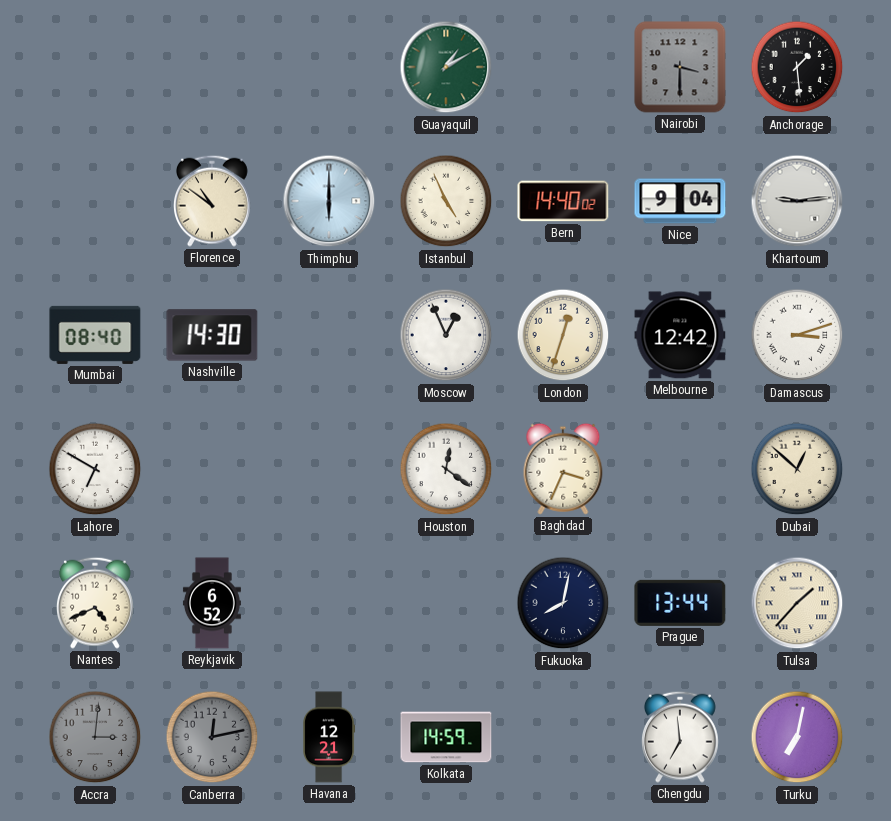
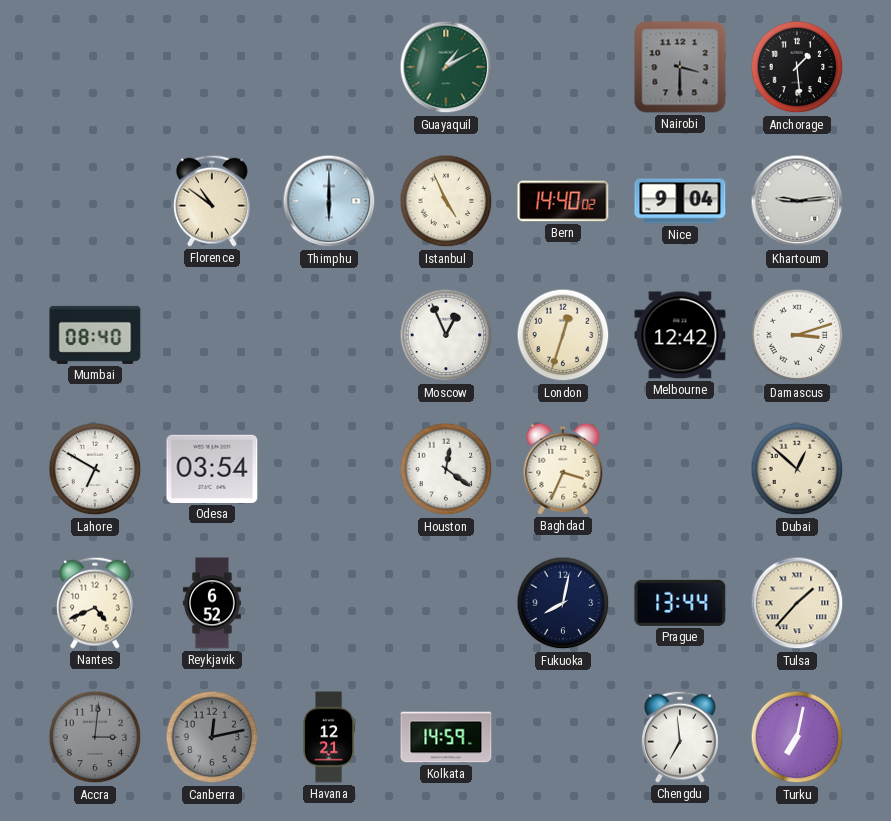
Nashville: 14:30 -> none
Odesa: none -> 03:54
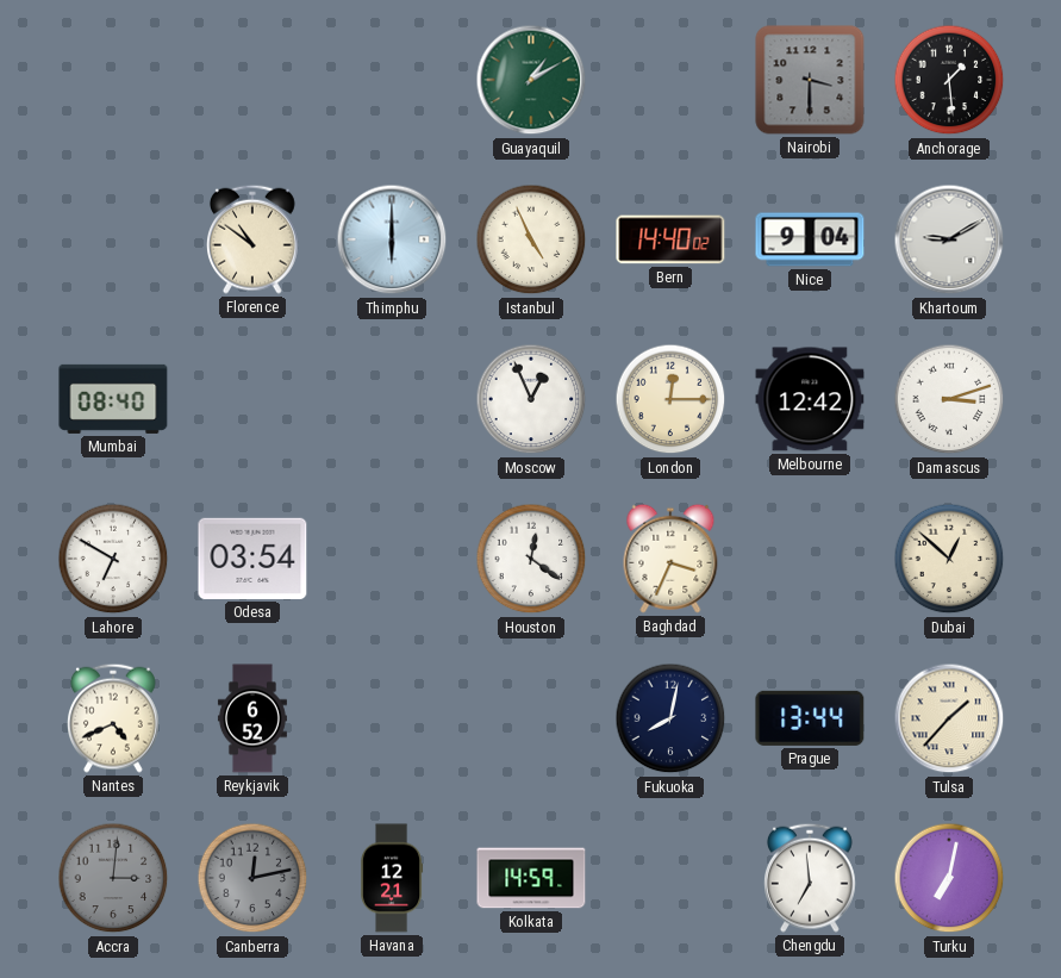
Khartoum: 9:14 -> 9:10
London: 12:33 -> 12:15
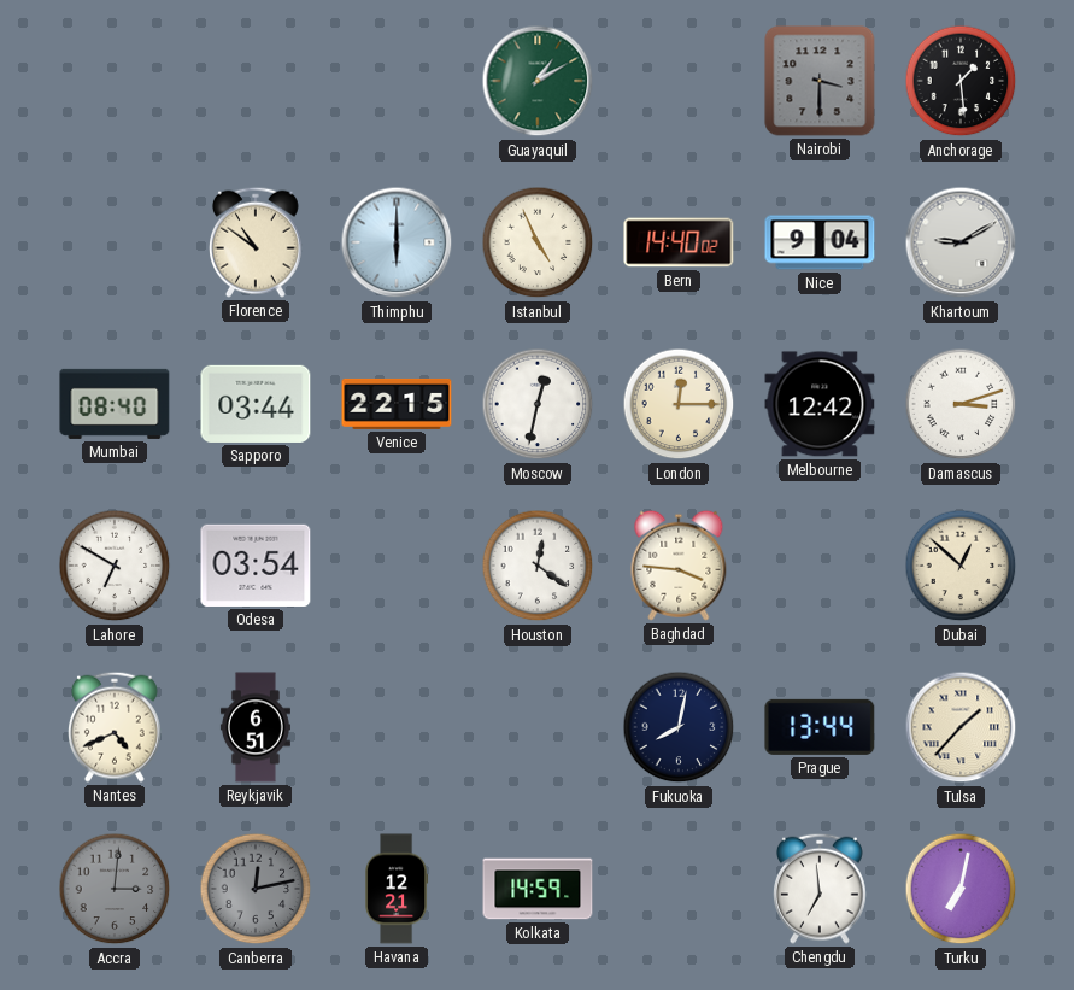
Sapporo: none -> 03:44
Venice: none -> 22:15
Moscow: 12:56 -> 12:32
Baghdad: 3:34 -> 3:46
Reykjavik: 6:52 -> 6:51
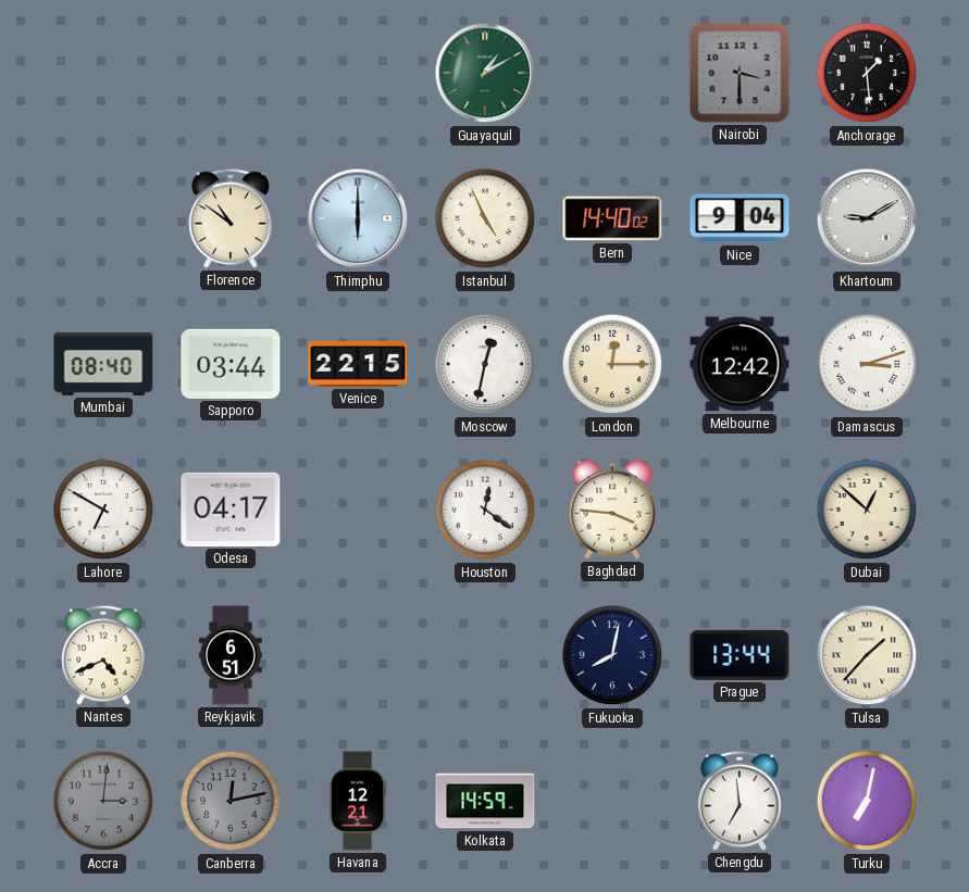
Odesa: 03:54 -> 04:17
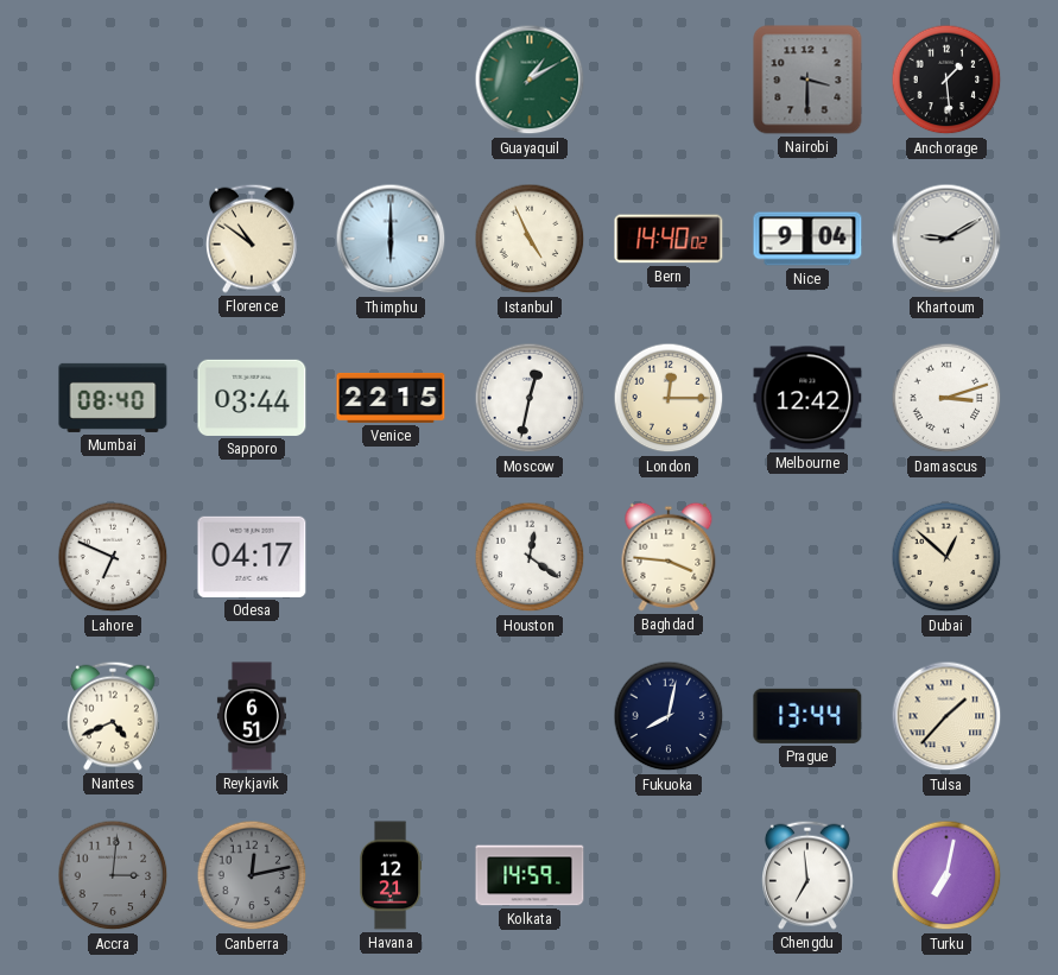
Lahore: 6:50 -> 6:49
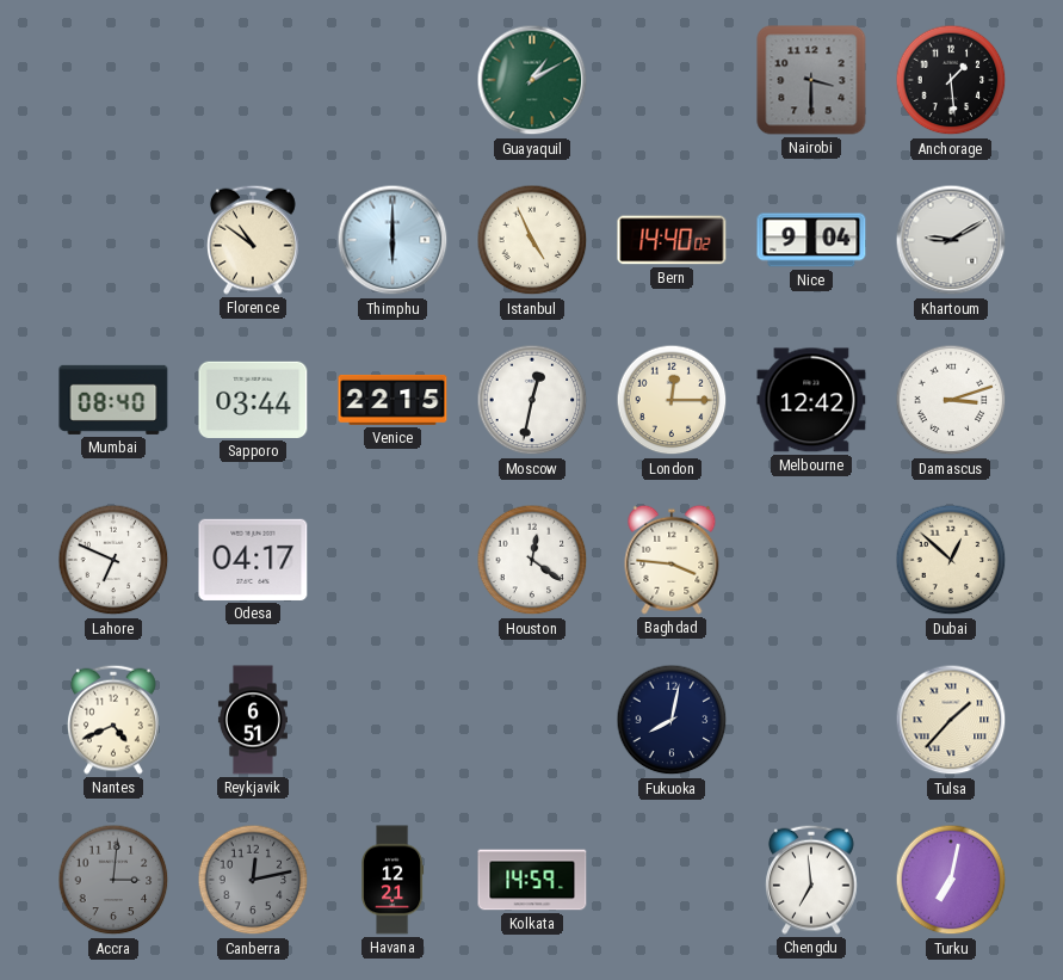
Prague: 13:44 -> none
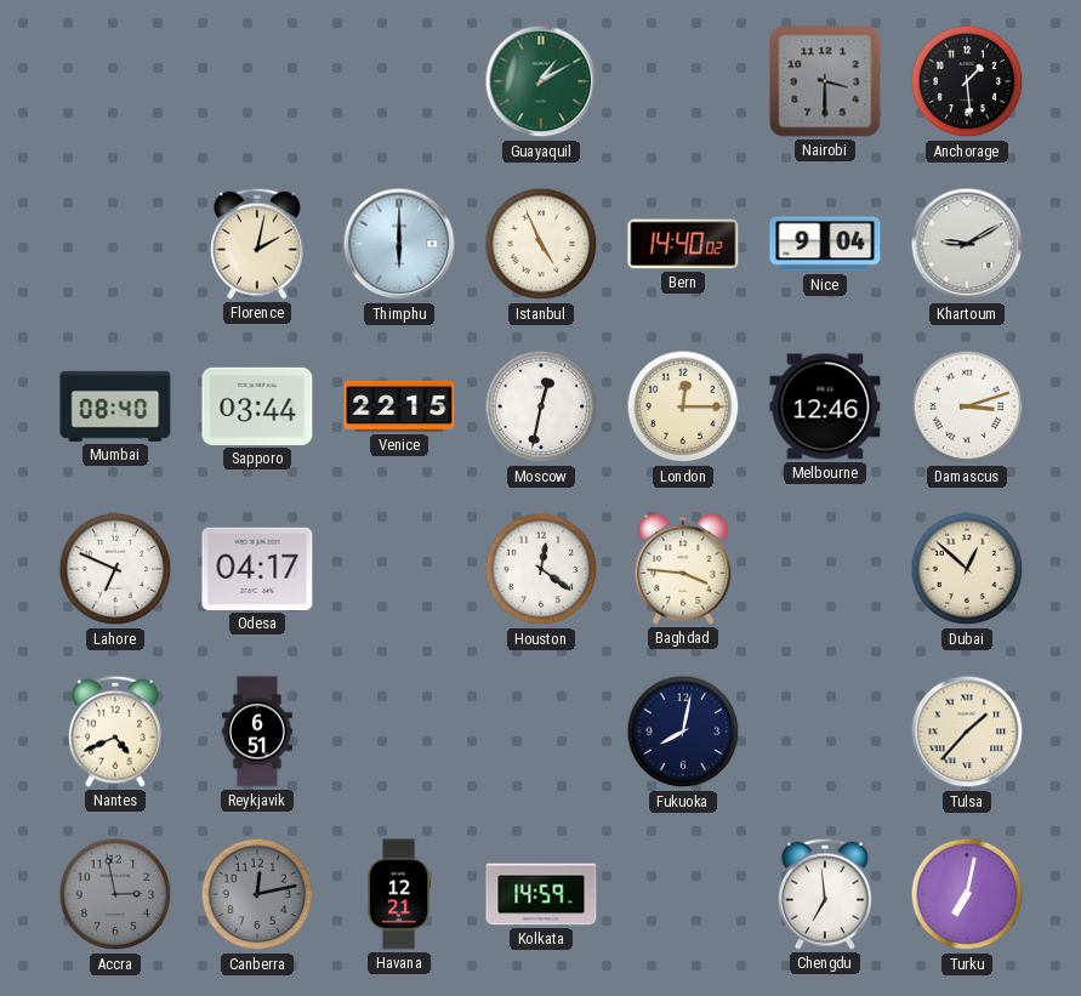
Florence: 10:51 -> 2:02
Melbourne: 12:42 -> 12:46
Accra: 3:01 -> 2:58
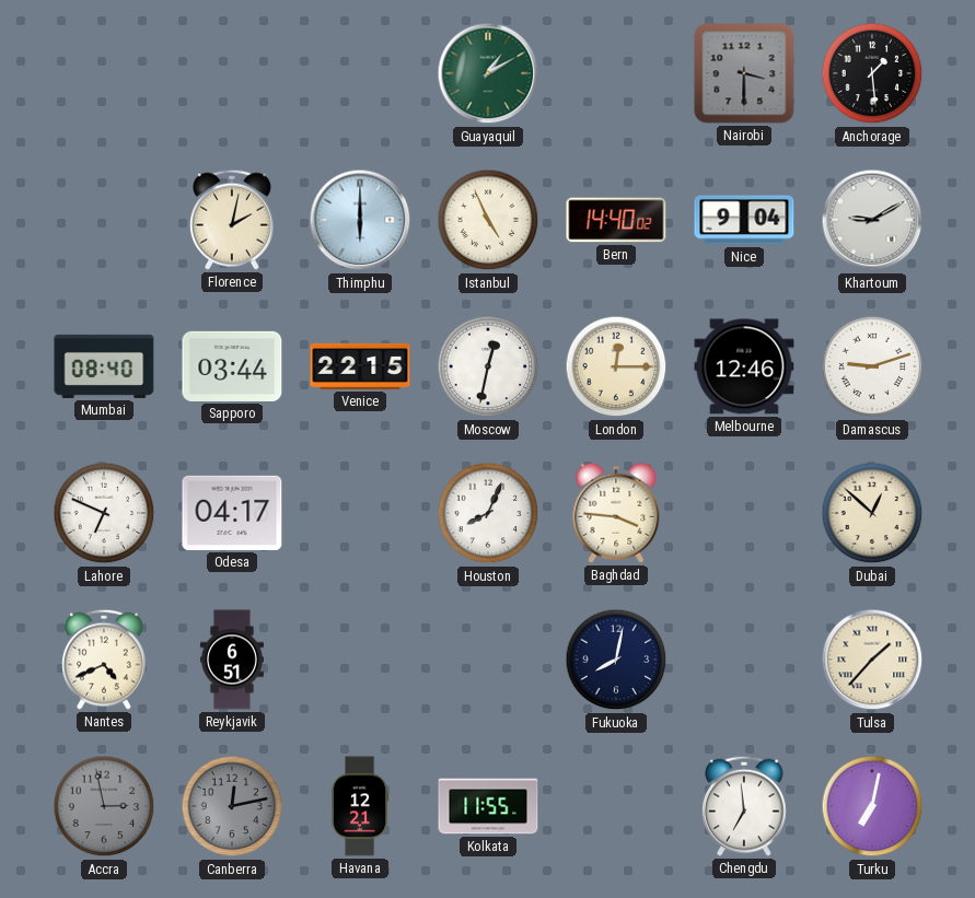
Damascus: 3:12 -> 9:12
Houston: 12:21 -> 8:04
Kolkata: 14:59 -> 11:55
